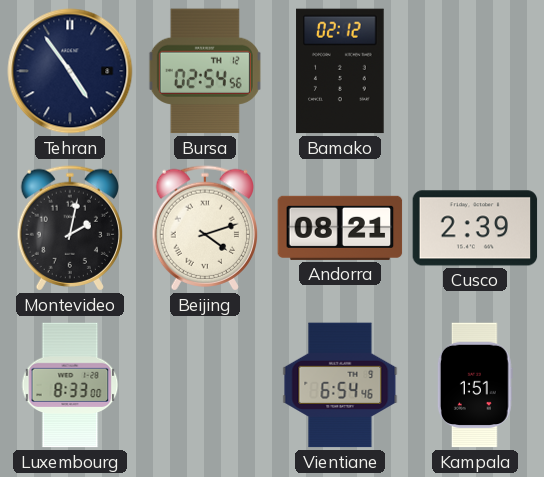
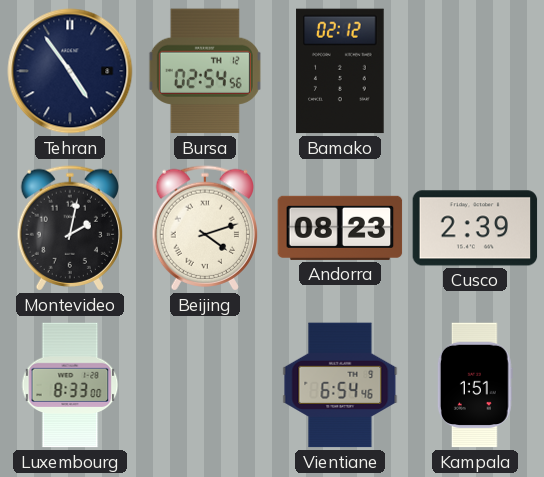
Andorra: 08:21 -> 08:23
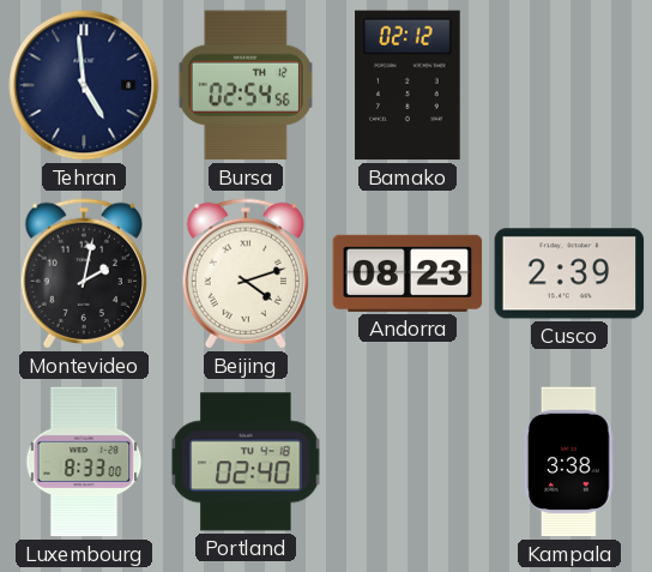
Tehran: 4:54 -> 4:59
Portland: none -> 02:40
Vientiane: 6:54 -> none
Kampala: 1:51 -> 3:38
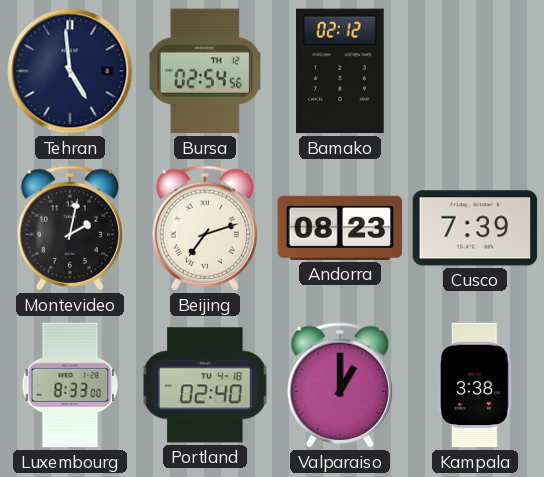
Beijing: 4:12 -> 7:12
Cusco: 2:39 -> 7:39
Valparaiso: none -> 1:00
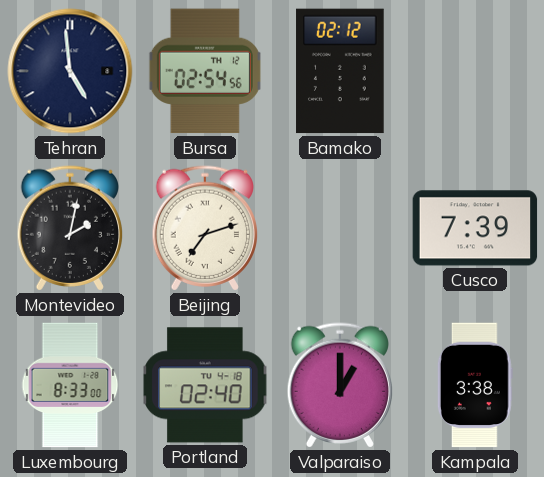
Andorra: 08:23 -> none
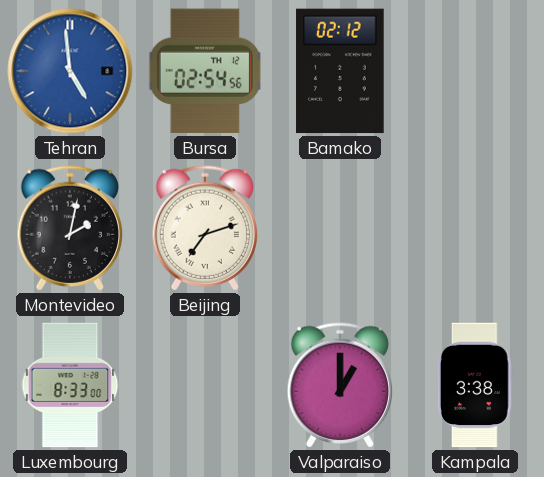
Tehran dial: navy -> blue
Cusco: 7:39 -> none
Portland: 02:40 -> none
